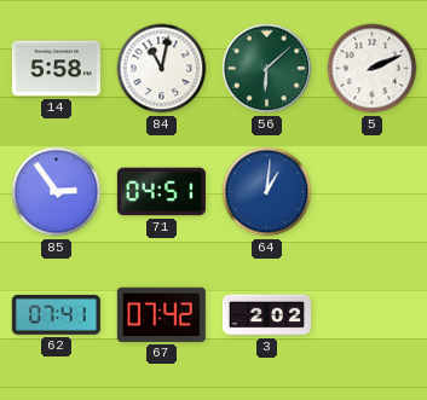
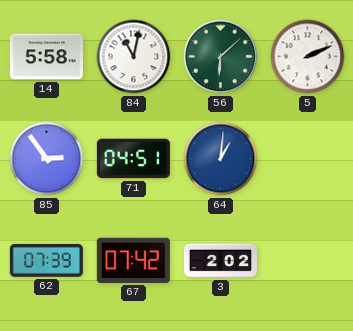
62: 07:41 -> 07:39
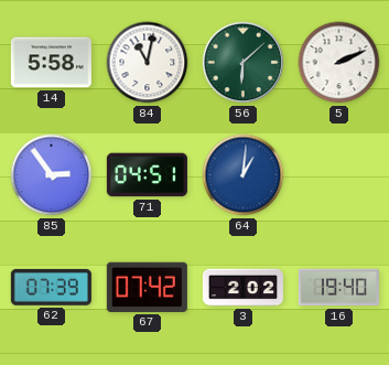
16: none -> 19:40
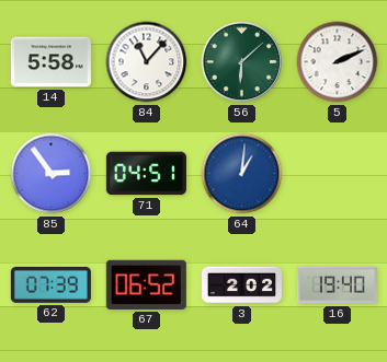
84: 11:02 -> 11:07
67: 07:42 -> 06:52
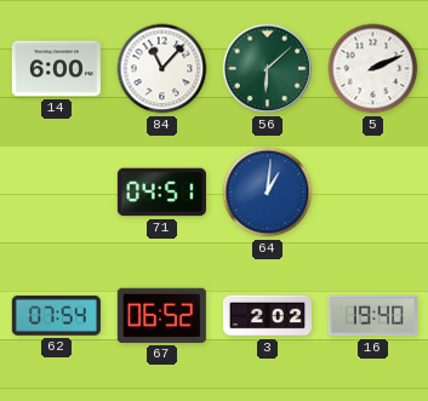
14: 5:58 -> 6:00
85: 2:54 -> none
62: 07:39 -> 07:54
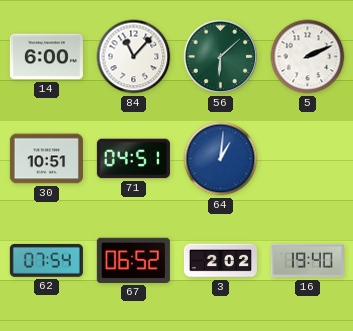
30: none -> 10:51
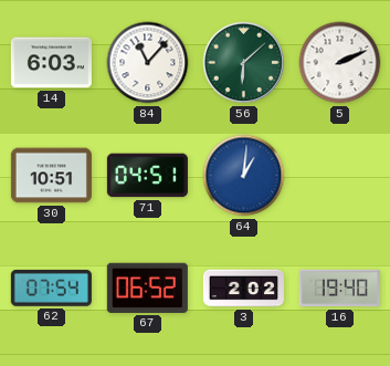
14: 6:00 -> 6:03
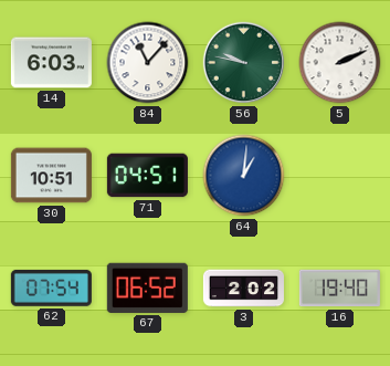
56: 6:08 -> 9:47
